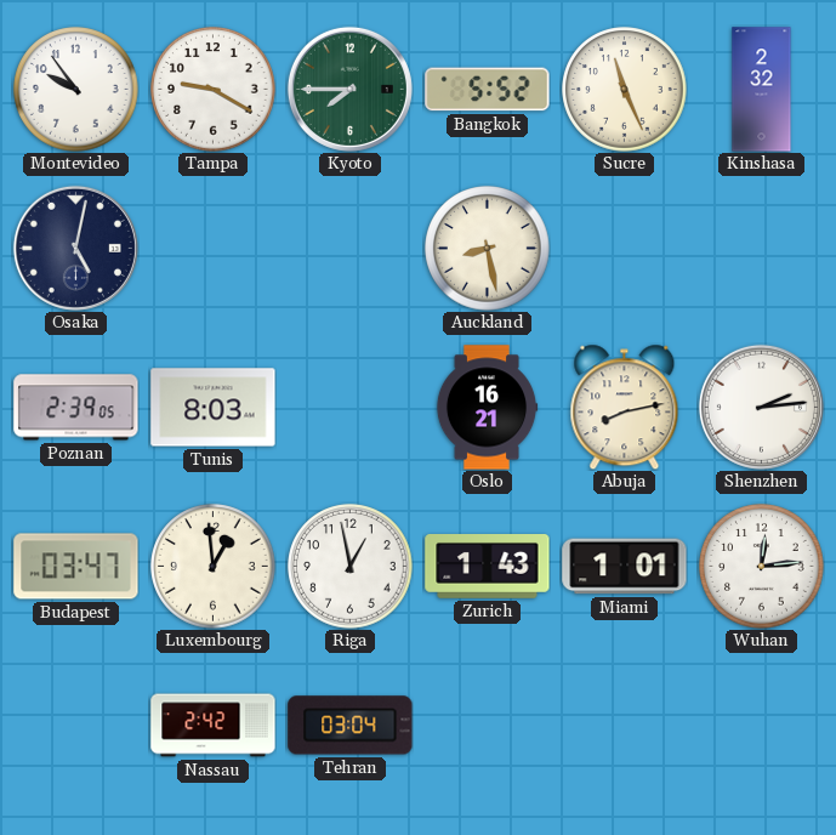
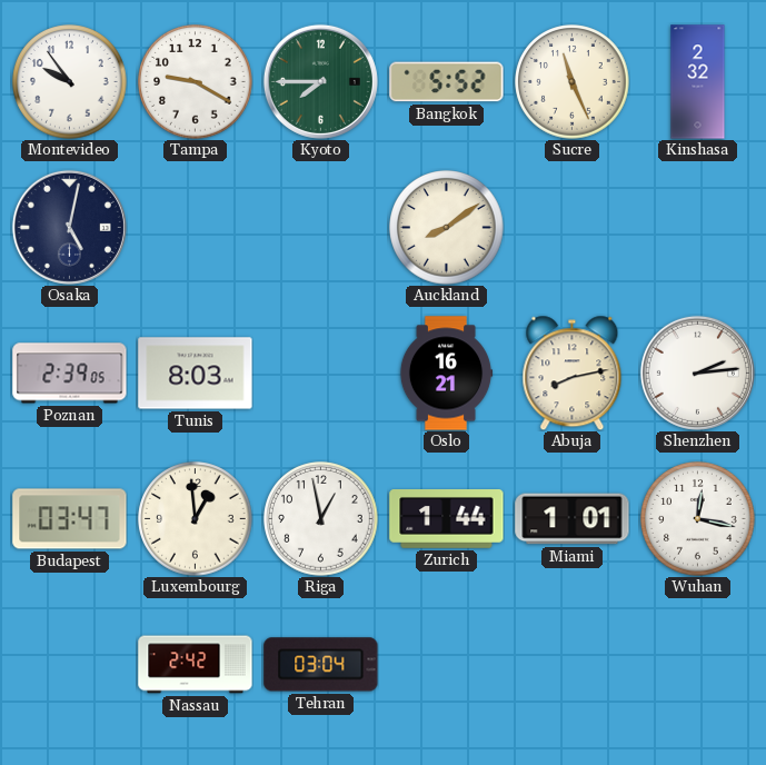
Auckland: 8:28 -> 8:09
Zurich: 1:43 -> 1:44
Wuhan: 12:14 -> 12:17
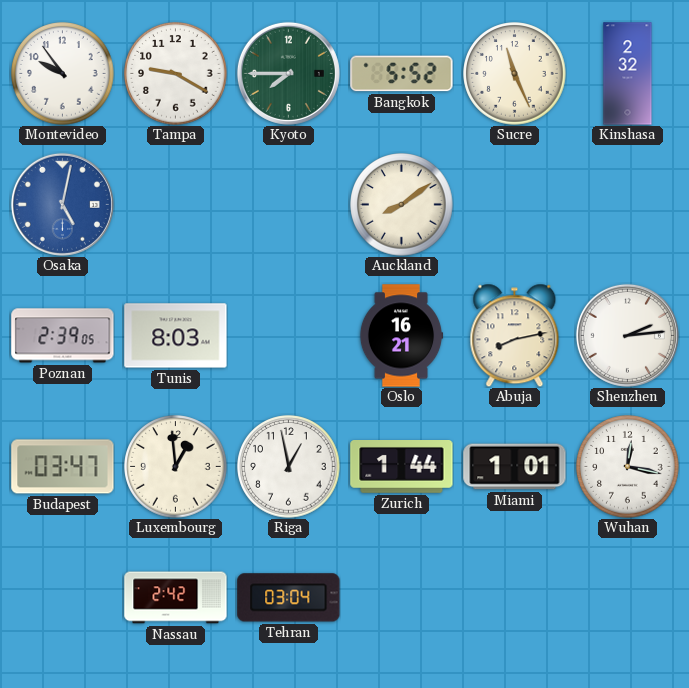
Osaka dial: navy -> blue
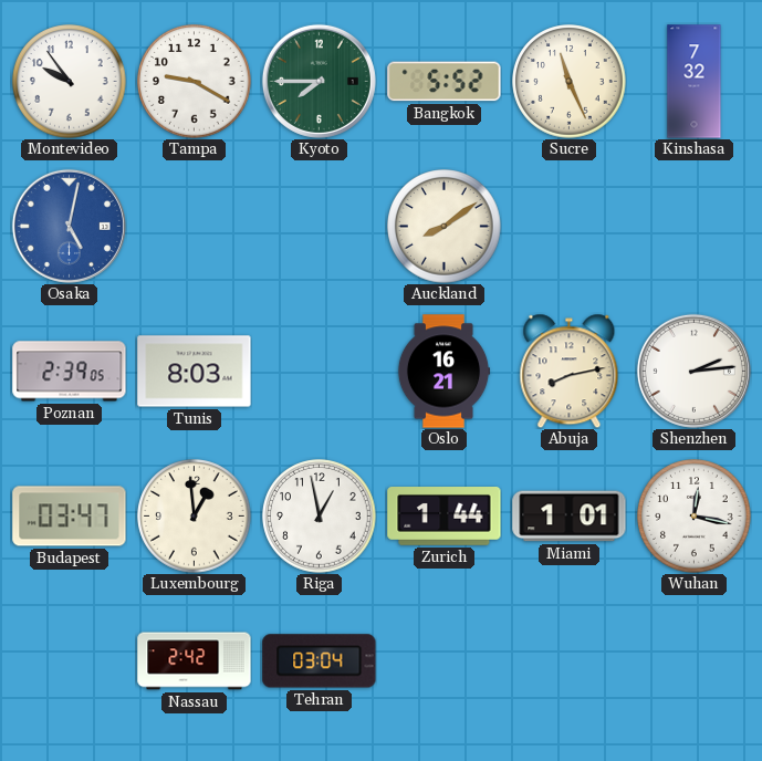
Kinshasa: 2:32 -> 7:32
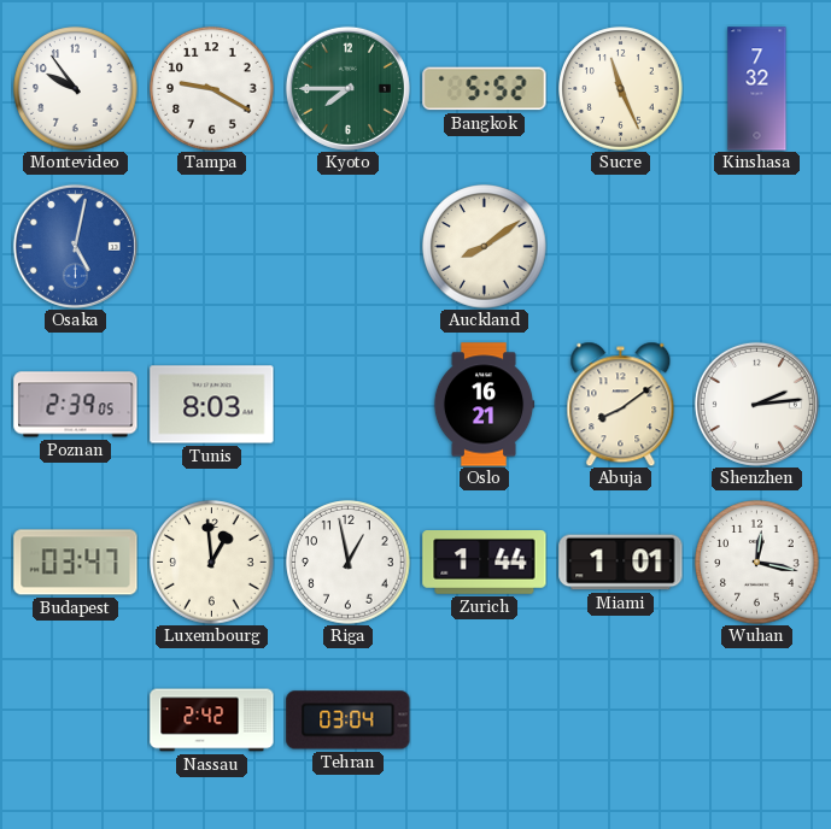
Abuja: 8:13 -> 8:09
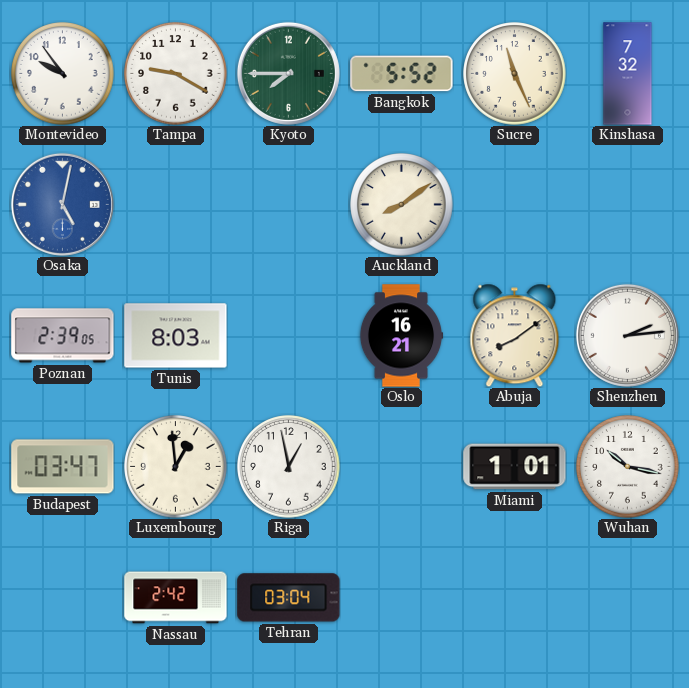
Zurich: 1:44 -> none
Wuhan: 12:17 -> 10:17
